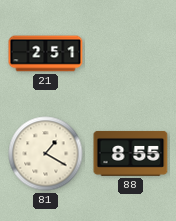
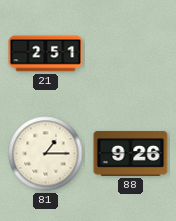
81: 1:20 -> 1:15
88: 8:55 -> 9:26
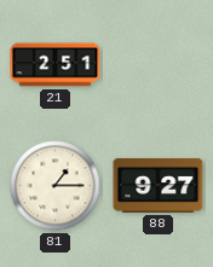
88: 9:26 -> 9:27
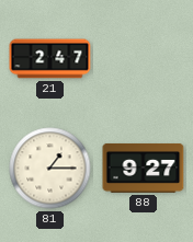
21: 2:51 -> 2:47
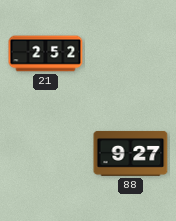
21: 2:47 -> 2:52
81: 1:15 -> none
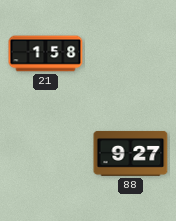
21: 2:52 -> 1:58
